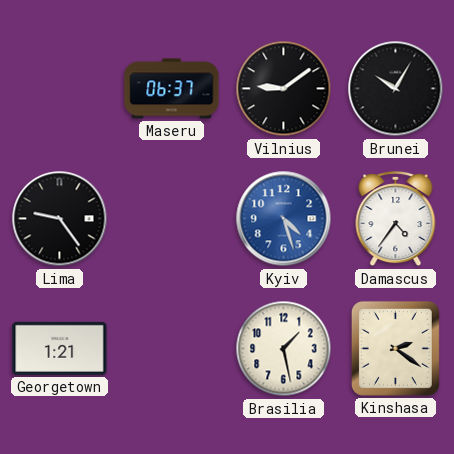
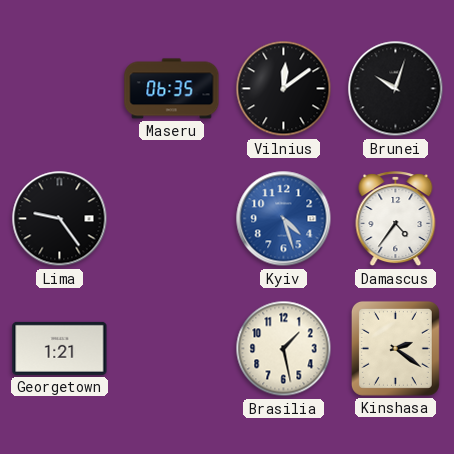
Maseru: 06:37 -> 06:35
Vilnius: 9:09 -> 12:09
Brunei: 10:05 -> 10:03
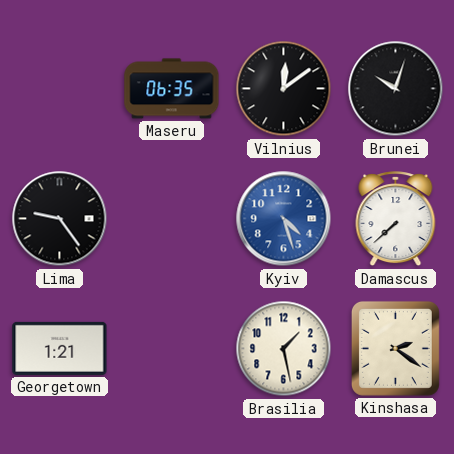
Damascus: 4:36 -> 7:38
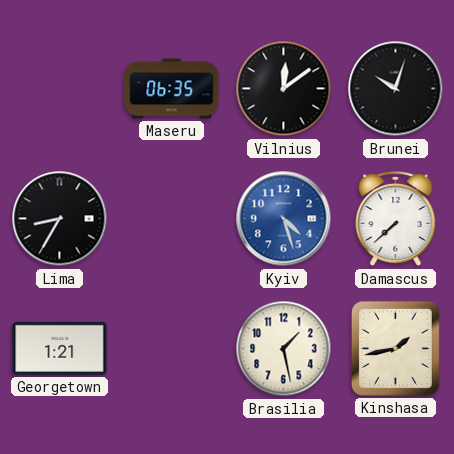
Lima: 9:24 -> 8:35
Kinshasa: 2:21 -> 1:43
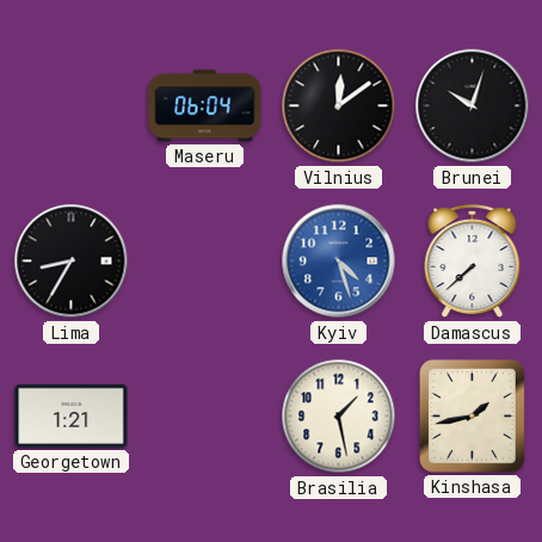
Maseru: 06:35 -> 06:04
